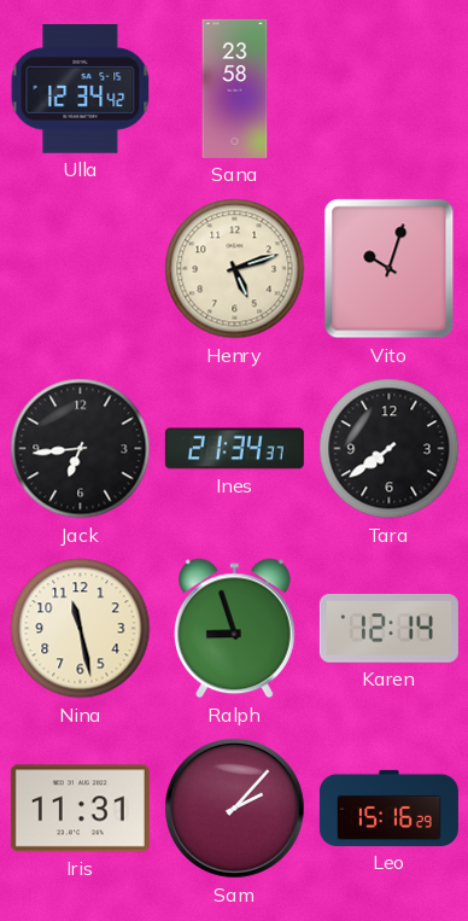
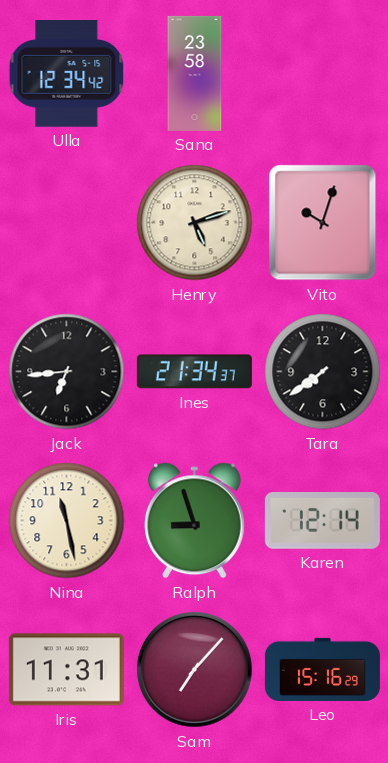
Sam: 2:07 -> 7:07
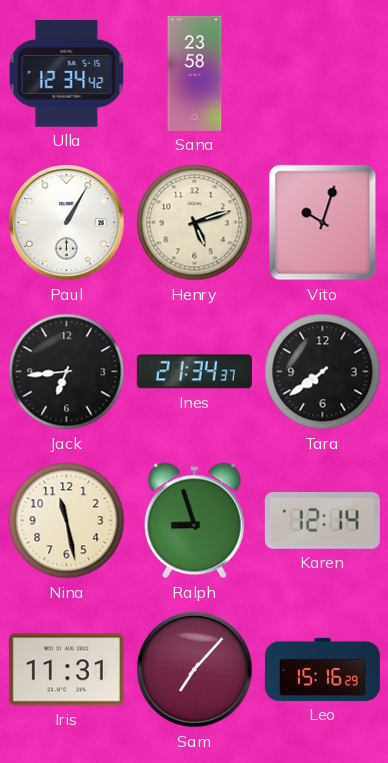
Paul: none -> 1:05
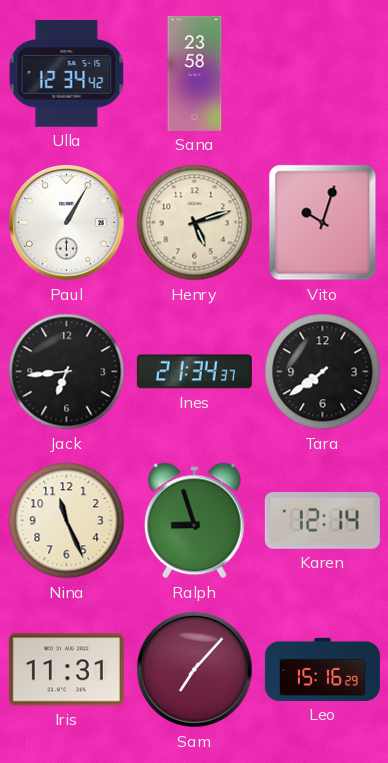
Nina: 11:28 -> 11:26
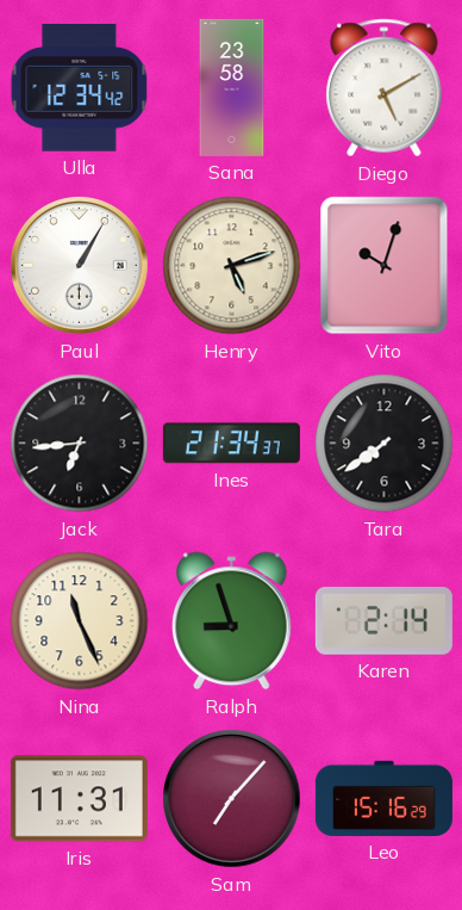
Diego: none -> 5:10
Karen: 12:14 -> 2:14
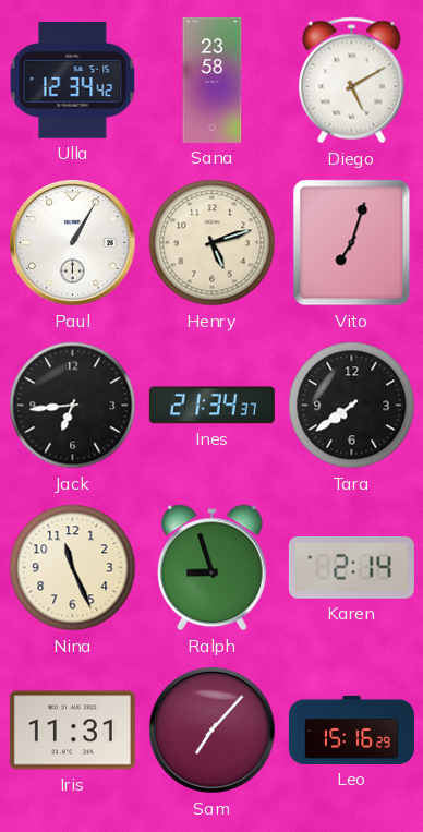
Vito: 10:03 -> 7:03
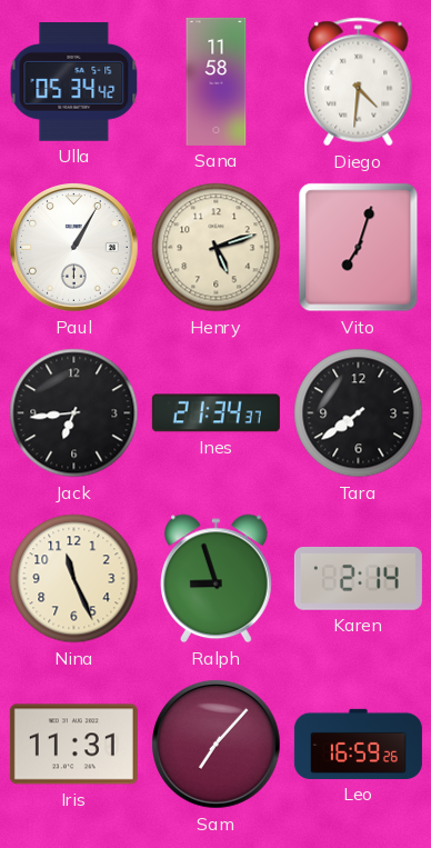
Ulla: 12:34 -> 05:34
Sana: 23:58 -> 11:58
Diego: 5:10 -> 4:31
Leo: 15:16 -> 16:59
